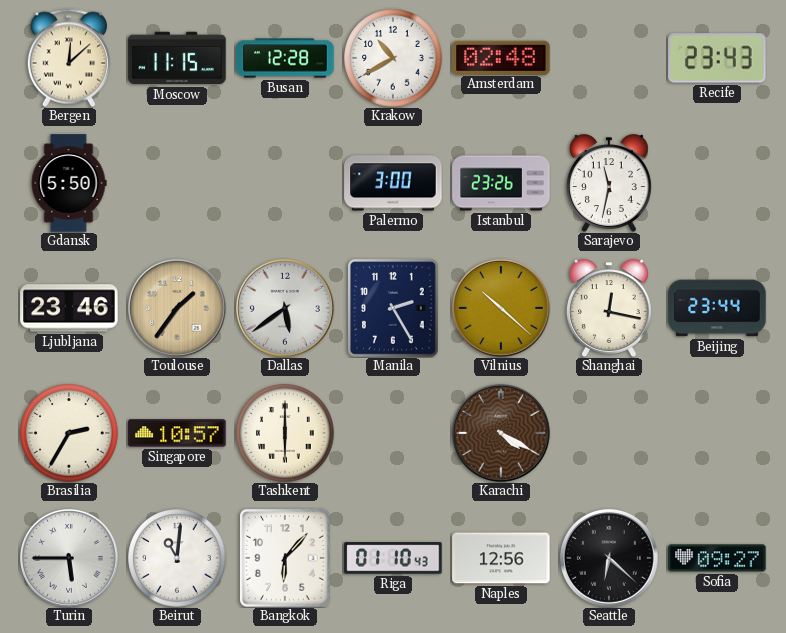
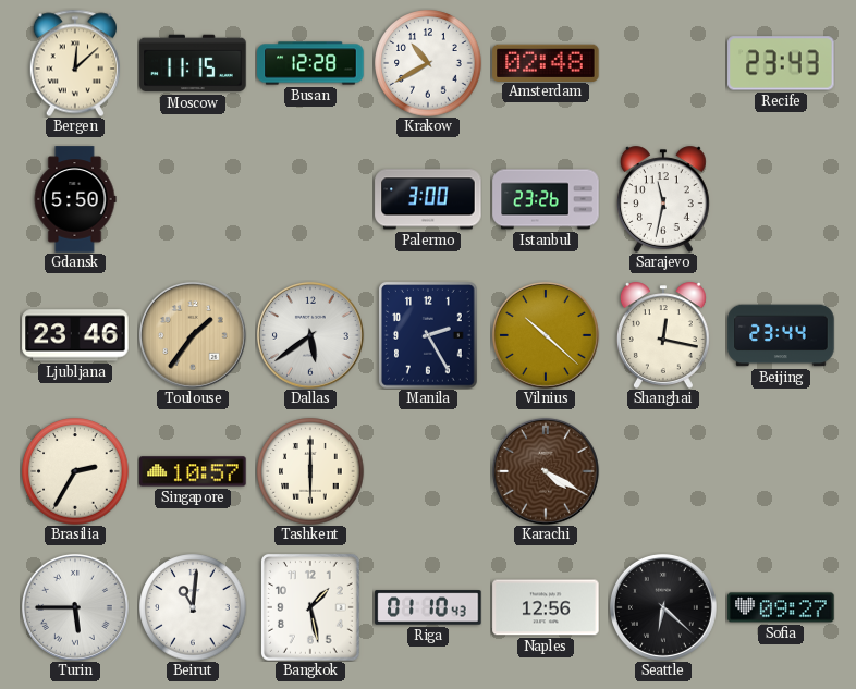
Bangkok: 6:07 -> 1:28
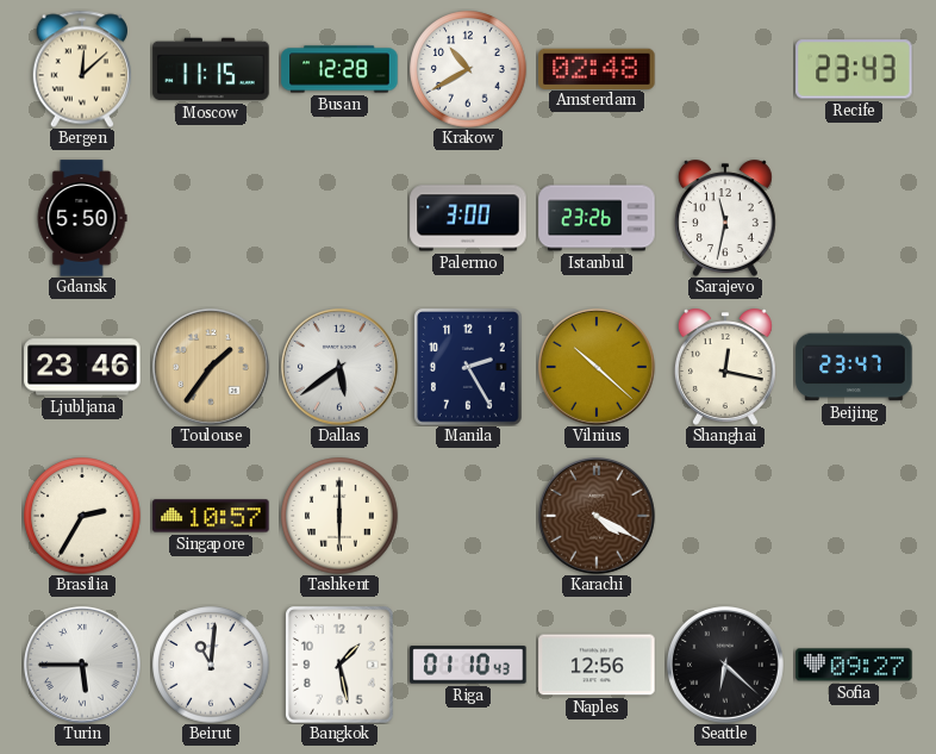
Beijing: 23:44 -> 23:47
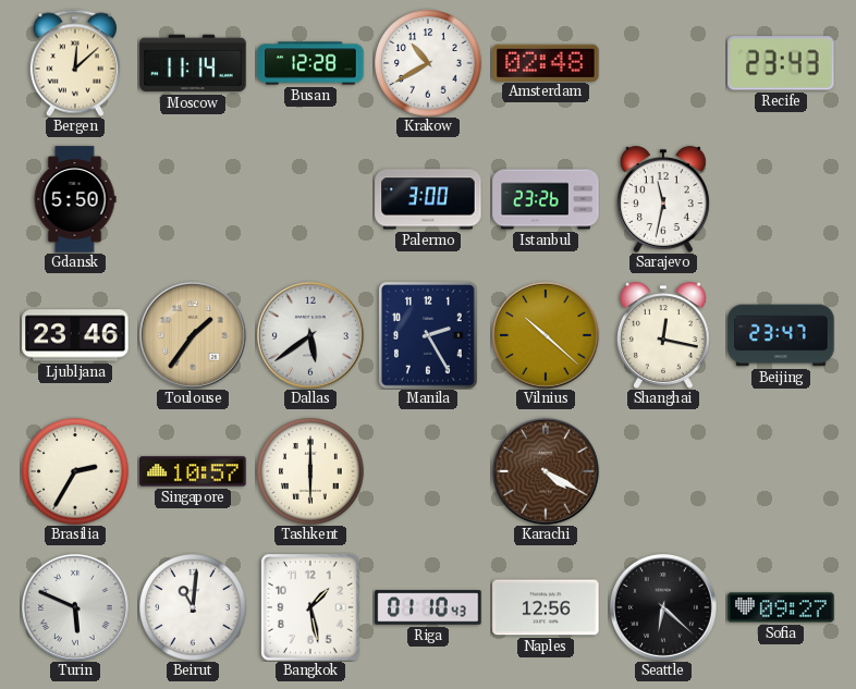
Moscow: 11:15 -> 11:14
Turin: 5:45 -> 5:49
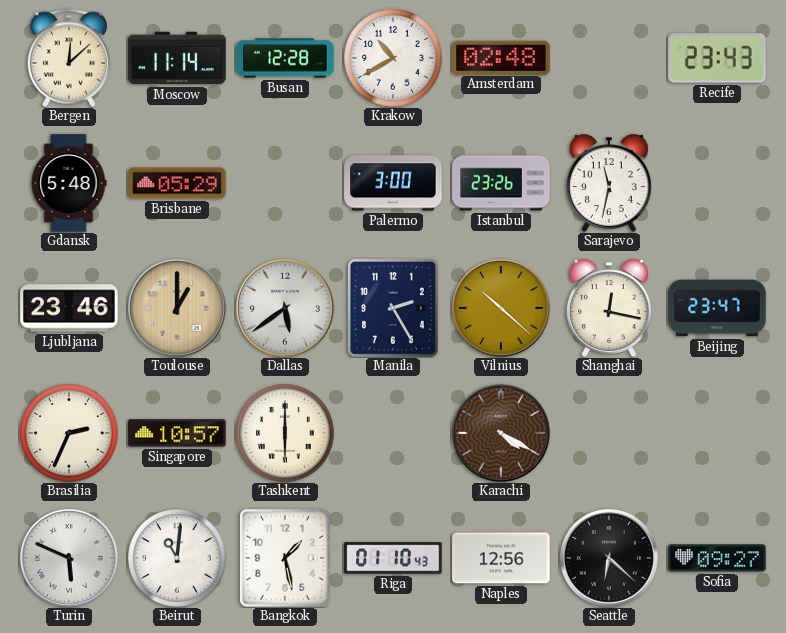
Gdansk: 5:50 -> 5:48
Brisbane: none -> 05:29
Toulouse: 1:36 -> 1:00
Brasilia: 2:35 -> 2:34
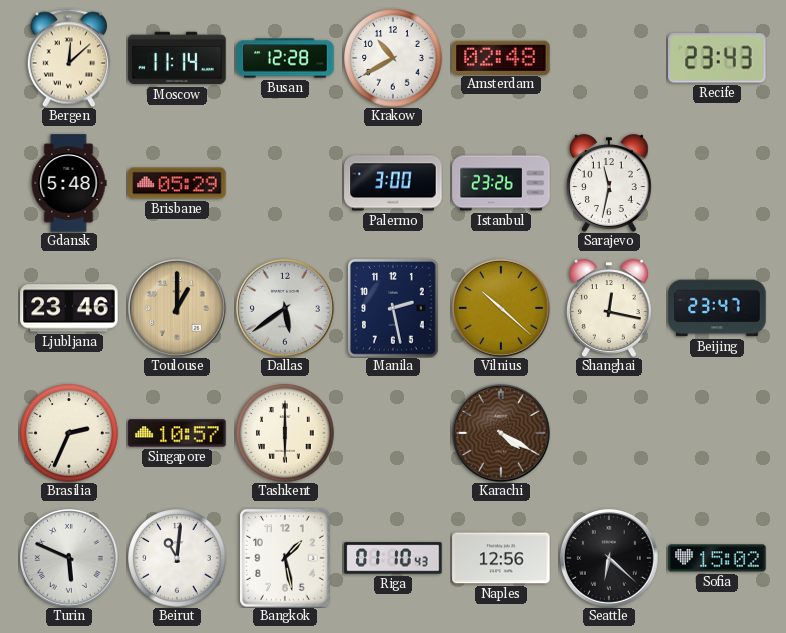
Manila: 2:25 -> 2:28
Sofia: 09:27 -> 15:02
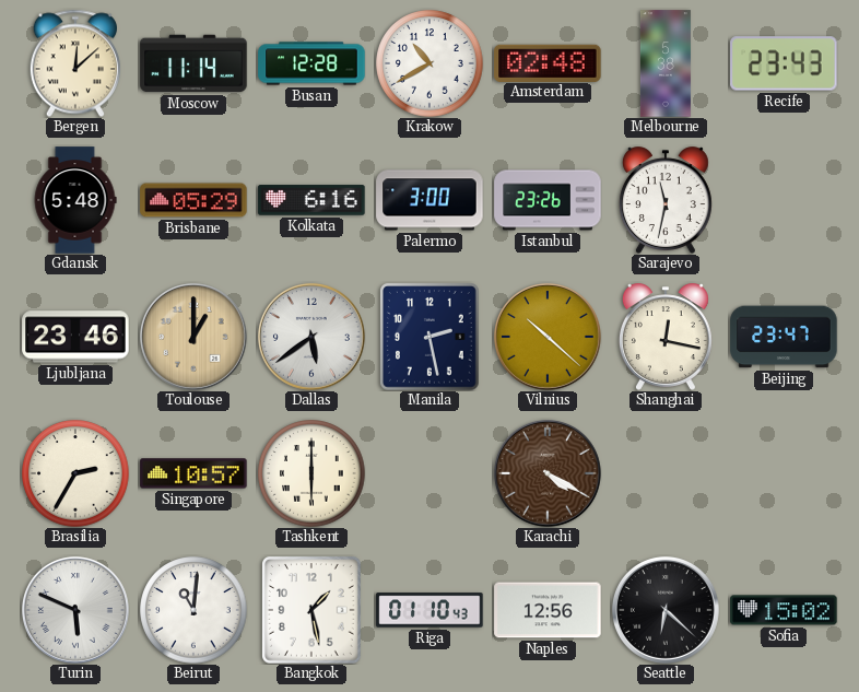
Melbourne: none -> 5:38
Kolkata: none -> 6:16
Brasilia: 2:34 -> 2:35
